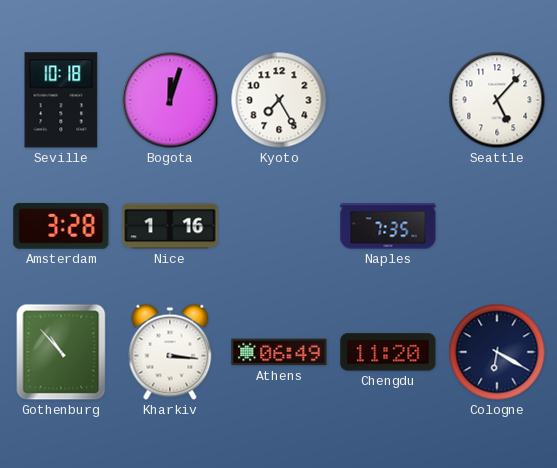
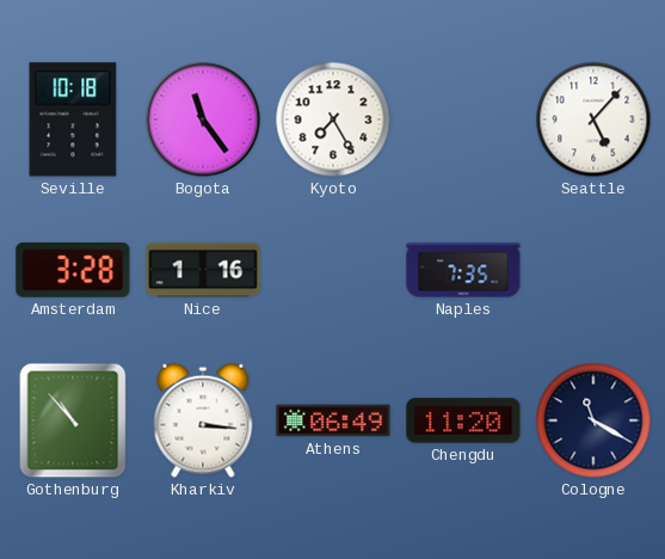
Bogota: 12:03 -> 11:24
Cologne: 6:20 -> 11:20
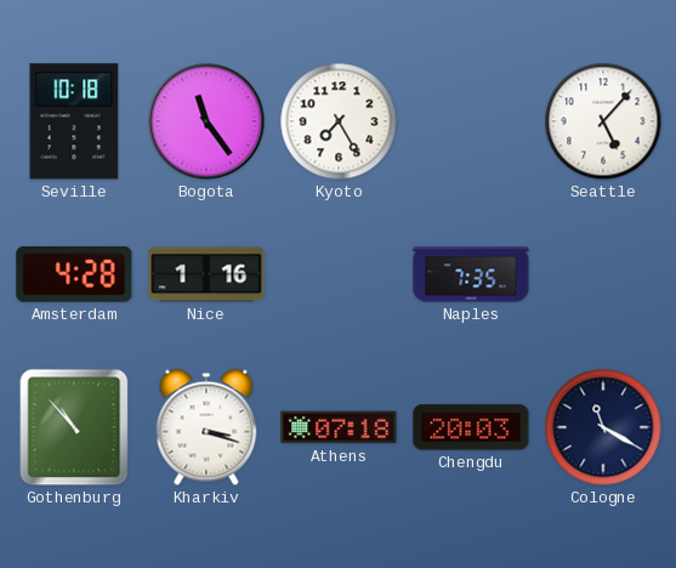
Amsterdam: 3:28 -> 4:28
Kharkiv: 3:16 -> 3:18
Athens: 06:49 -> 07:18
Chengdu: 11:20 -> 20:03
